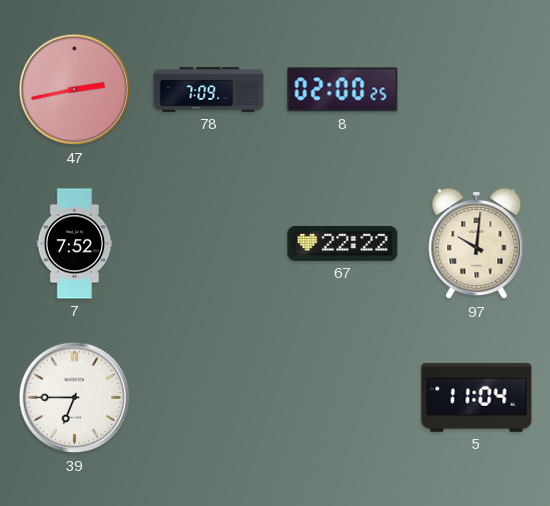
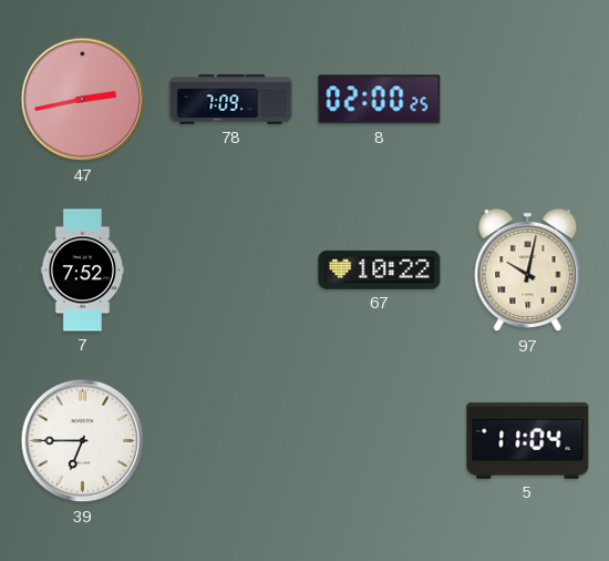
67: 22:22 -> 10:22
97: 10:01 -> 10:02
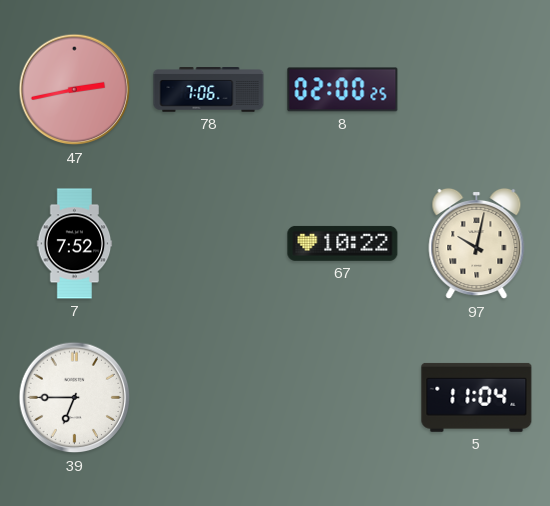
78: 7:09 -> 7:06
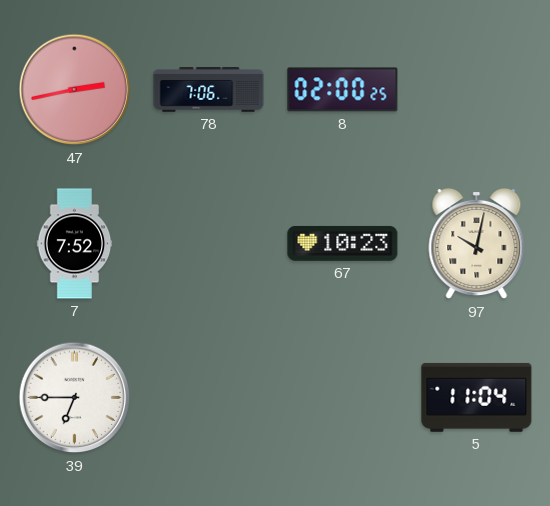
67: 10:22 -> 10:23
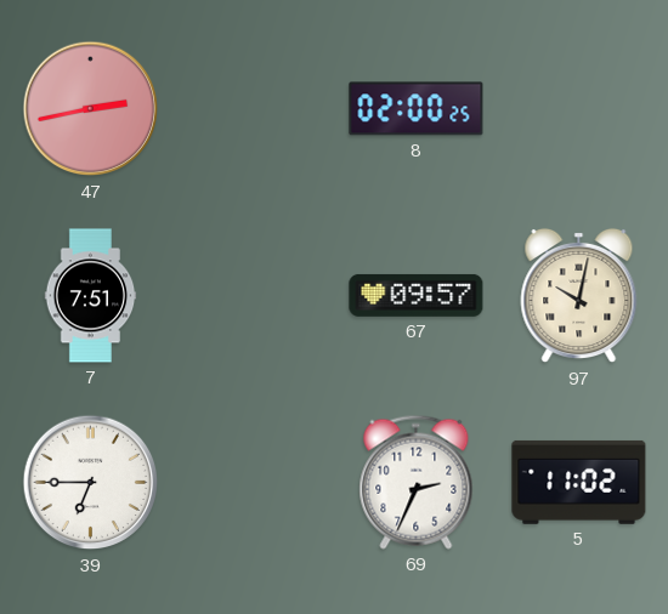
78: 7:06 -> none
7: 7:52 -> 7:51
67: 10:23 -> 09:57
69: none -> 2:34
5: 11:04 -> 11:02
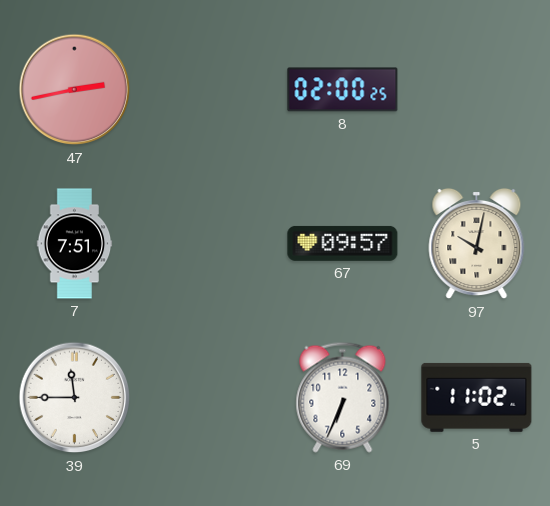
39: 6:45 -> 11:45
69: 2:34 -> 6:34
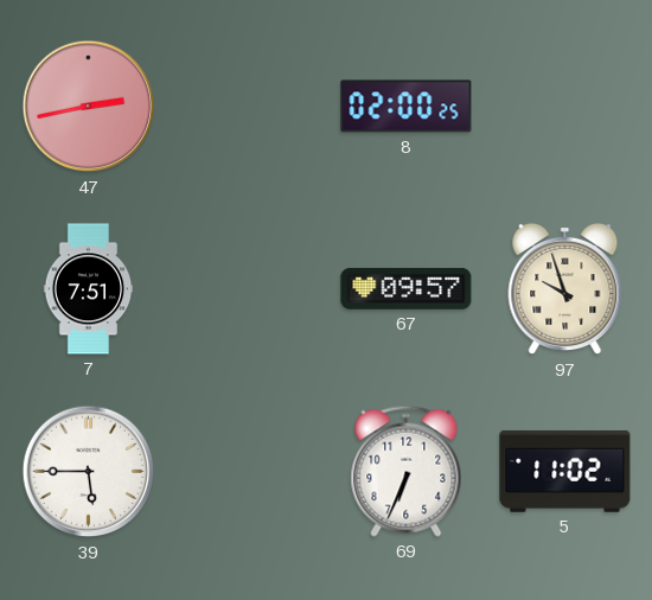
97: 10:02 -> 9:57
39: 11:45 -> 5:45
